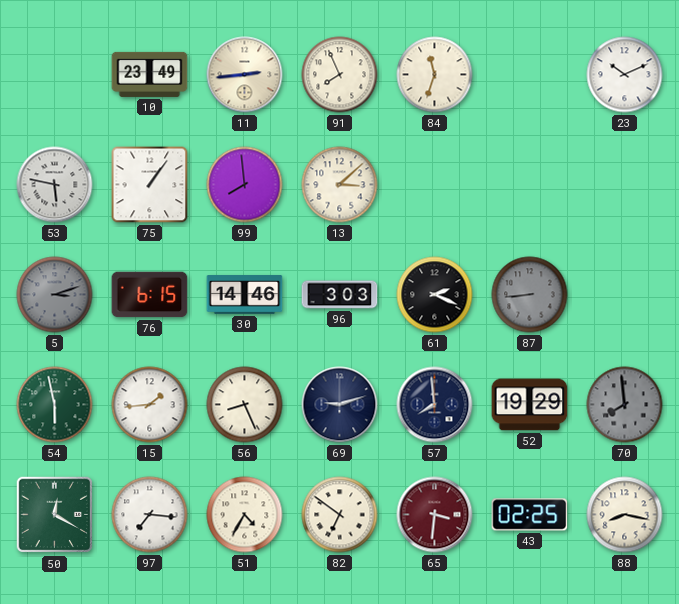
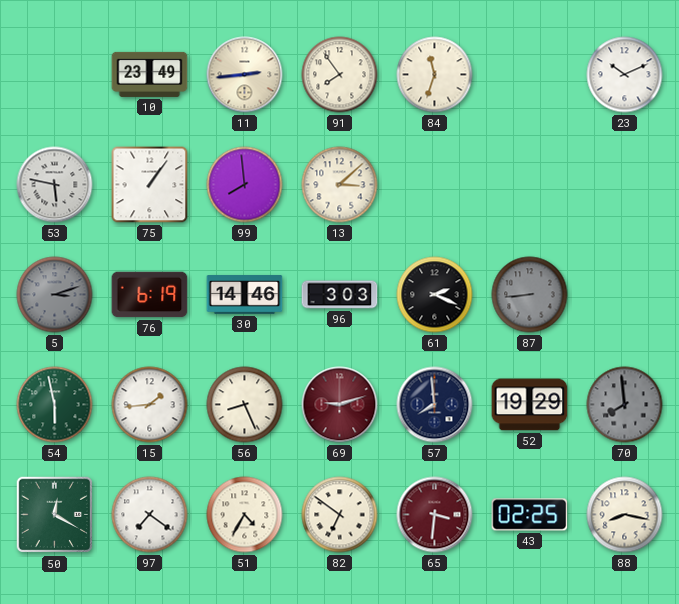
91: 7:56 -> 7:54
76: 6:15 -> 6:19
69 dial: navy -> burgundy
97: 7:16 -> 7:21
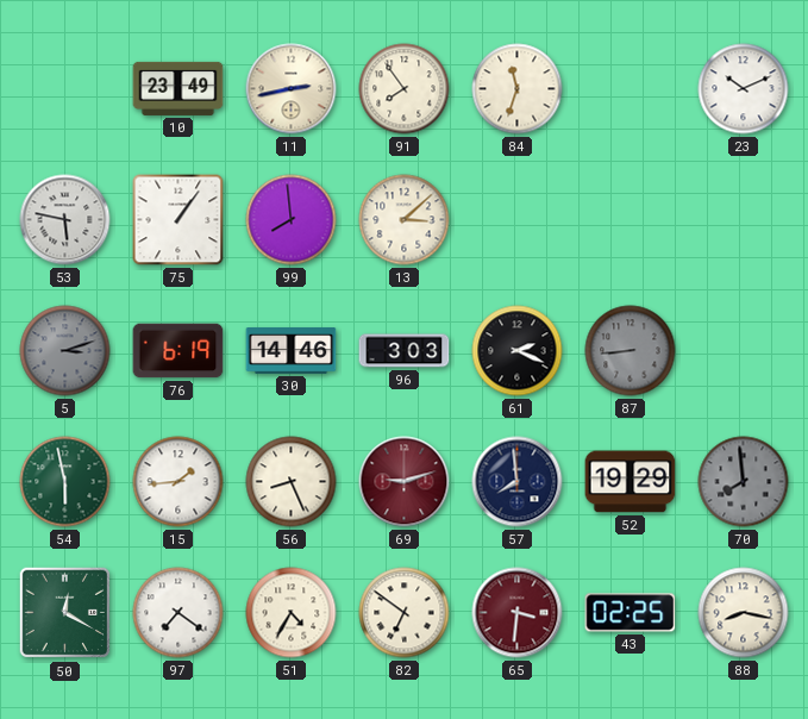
11: 2:44 -> 2:43
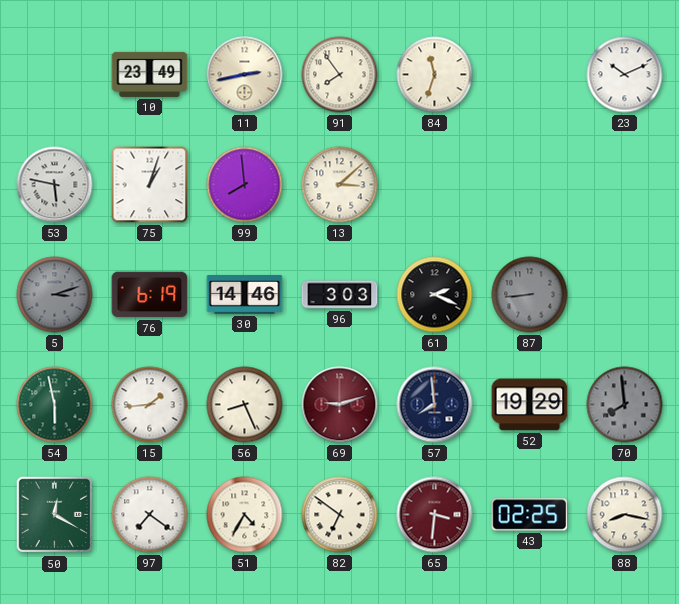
75: 1:06 -> 1:03
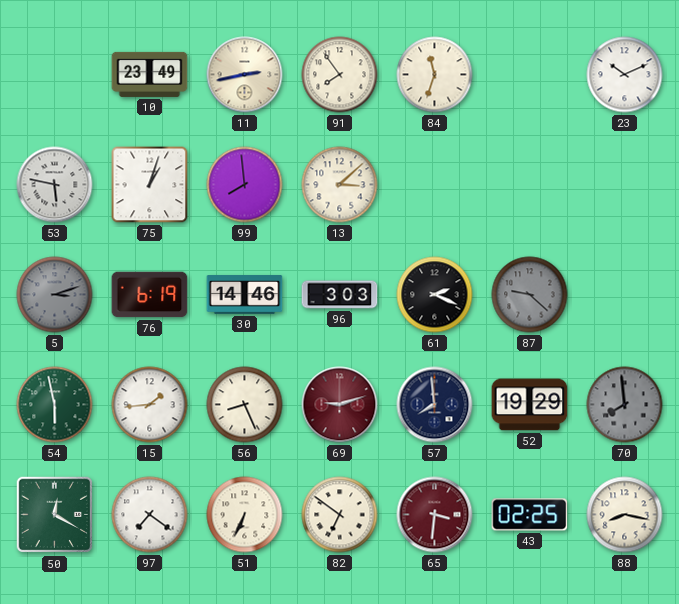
87: 8:44 -> 9:22
51: 4:35 -> 6:34
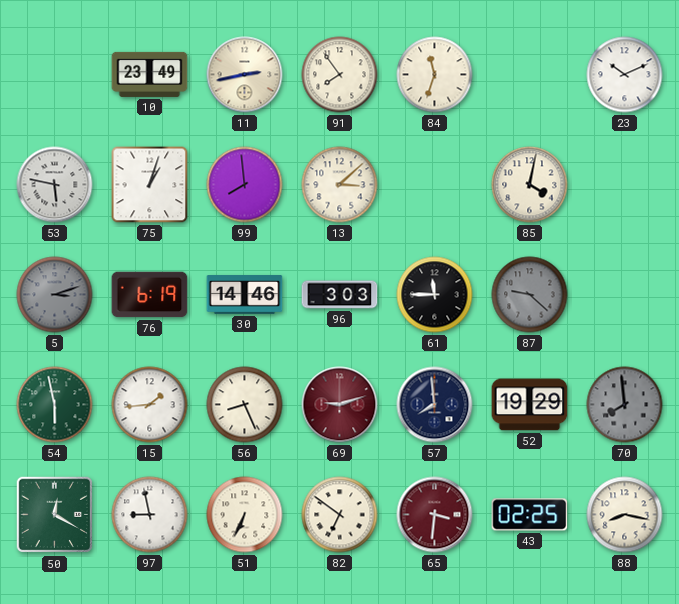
85: none -> 4:02
61: 2:19 -> 11:45
97: 7:21 -> 8:58
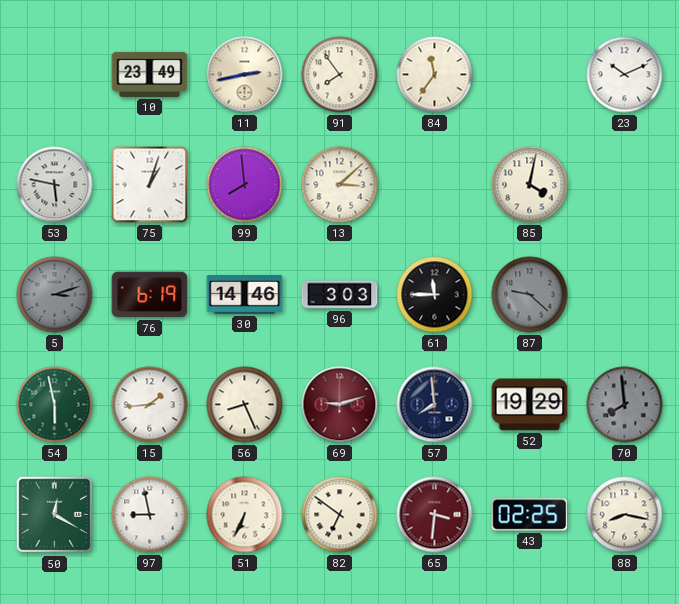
84: 11:33 -> 11:36
